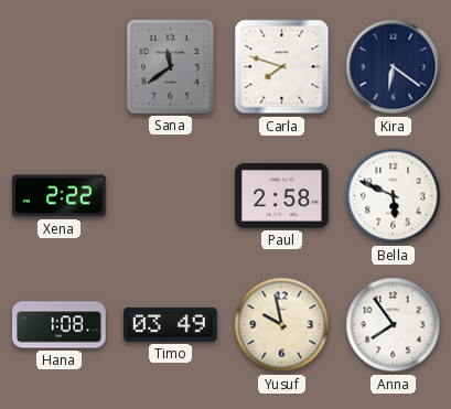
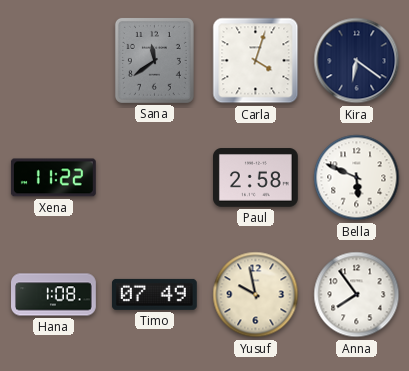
Carla: 7:48 -> 4:03
Xena: 2:22 -> 11:22
Timo: 03:49 -> 07:49
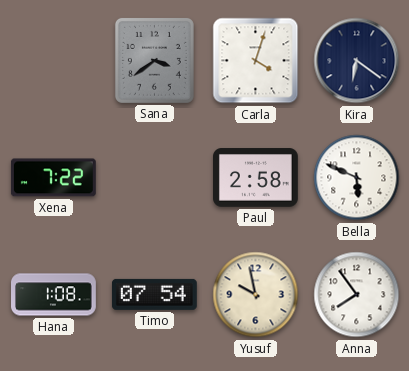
Sana: 11:39 -> 3:39
Xena: 11:22 -> 7:22
Timo: 07:49 -> 07:54
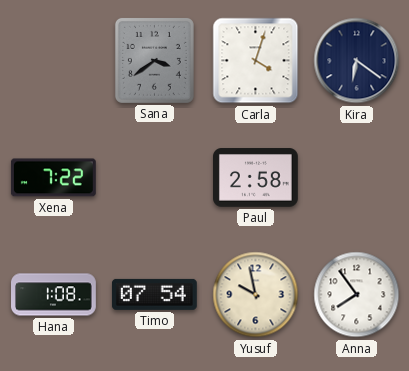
Bella: 5:49 -> none
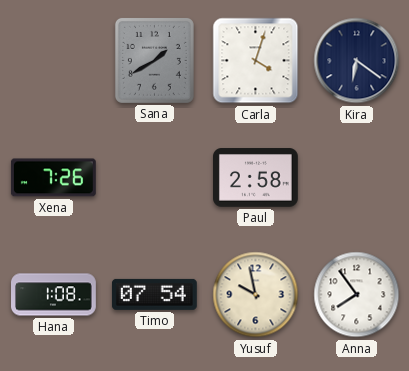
Sana: 3:39 -> 1:40
Xena: 7:22 -> 7:26
